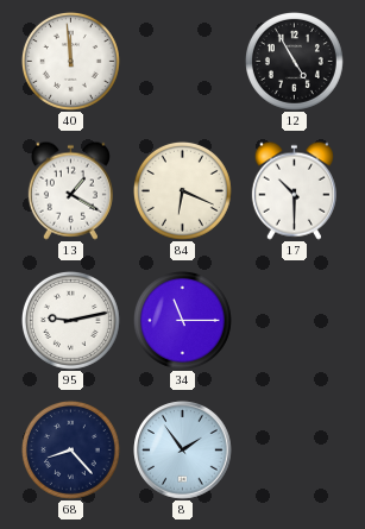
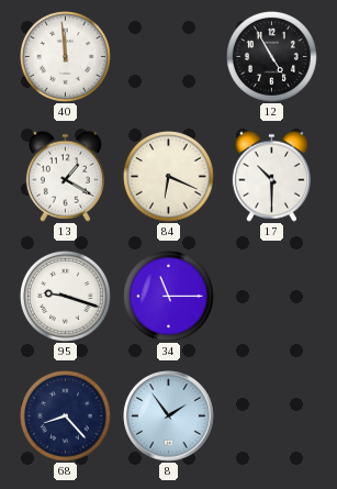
95: 9:13 -> 9:18
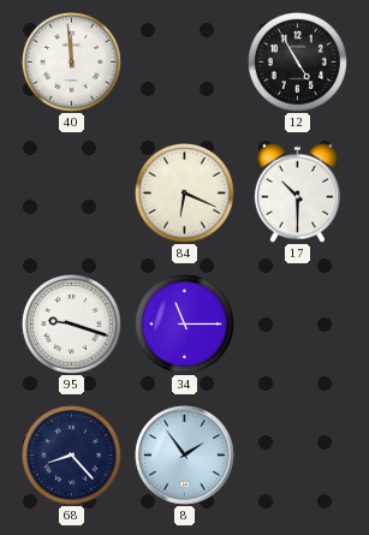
13: 1:20 -> none
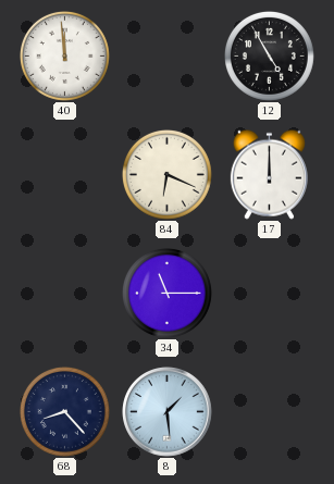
17: 10:30 -> 12:00
95: 9:18 -> none
8: 1:54 -> 1:29
